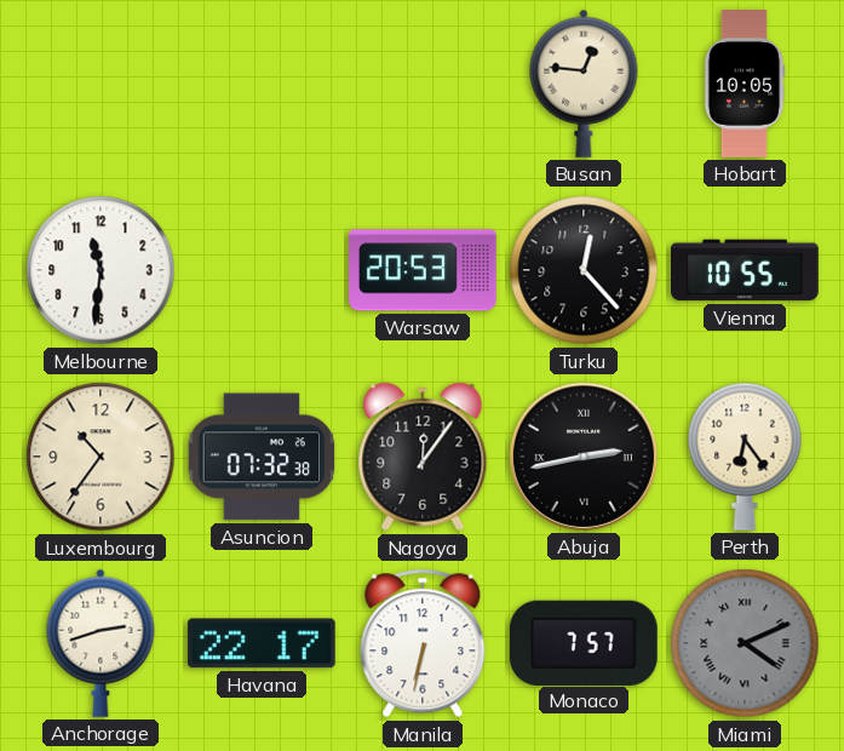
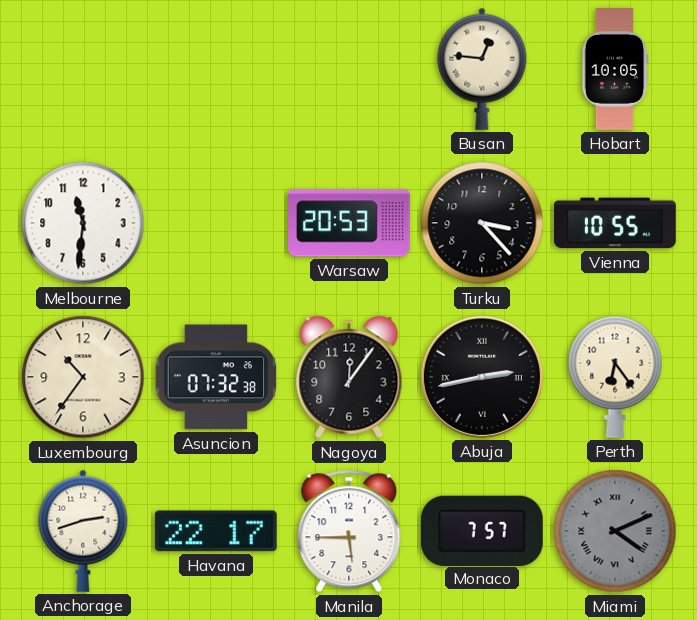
Turku: 12:23 -> 3:23
Manila: 6:32 -> 5:45
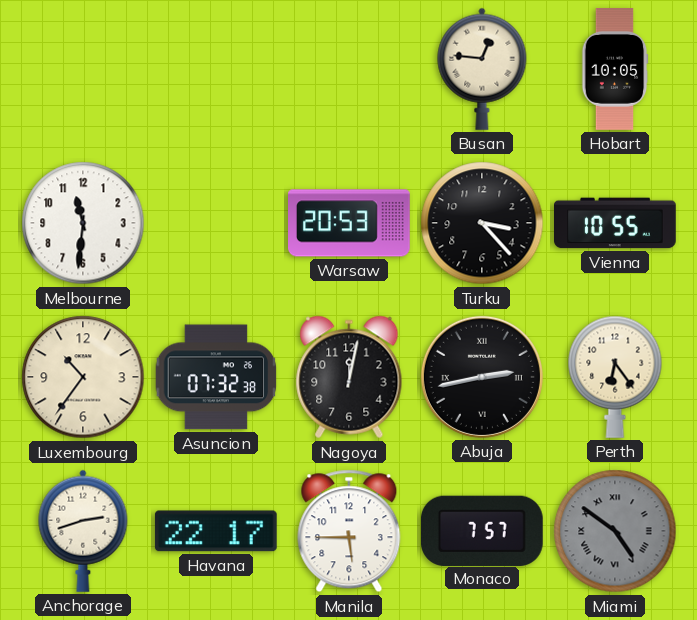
Nagoya: 12:06 -> 12:02
Miami: 4:11 -> 4:51
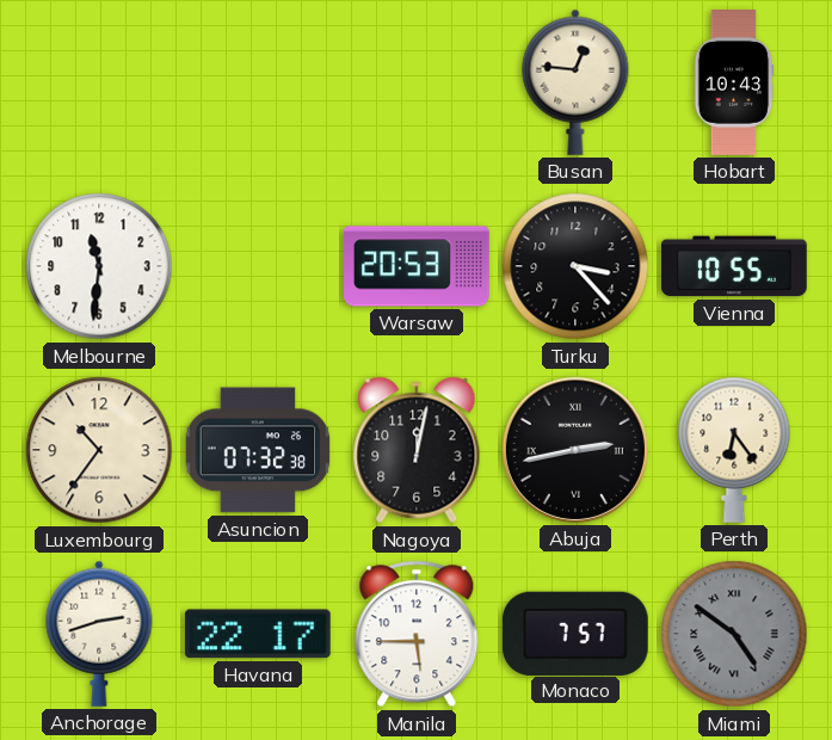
Hobart: 10:05 -> 10:43
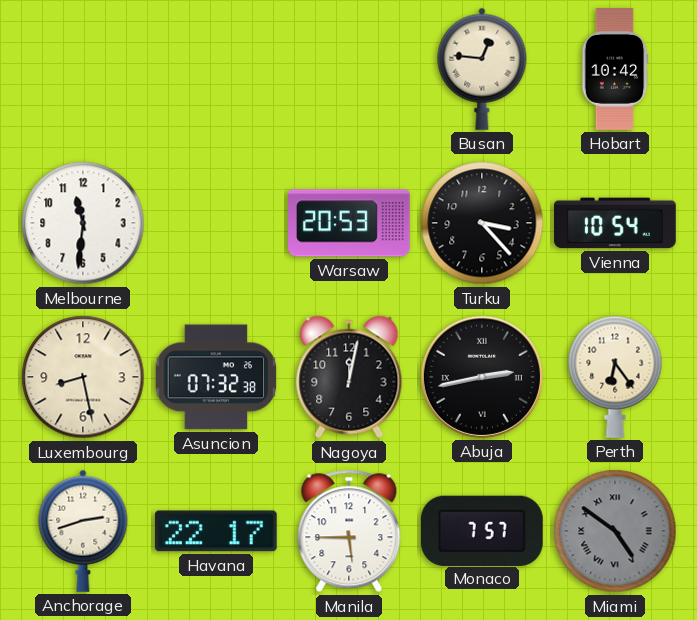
Hobart: 10:43 -> 10:42
Vienna: 10:55 -> 10:54
Luxembourg: 10:36 -> 8:28
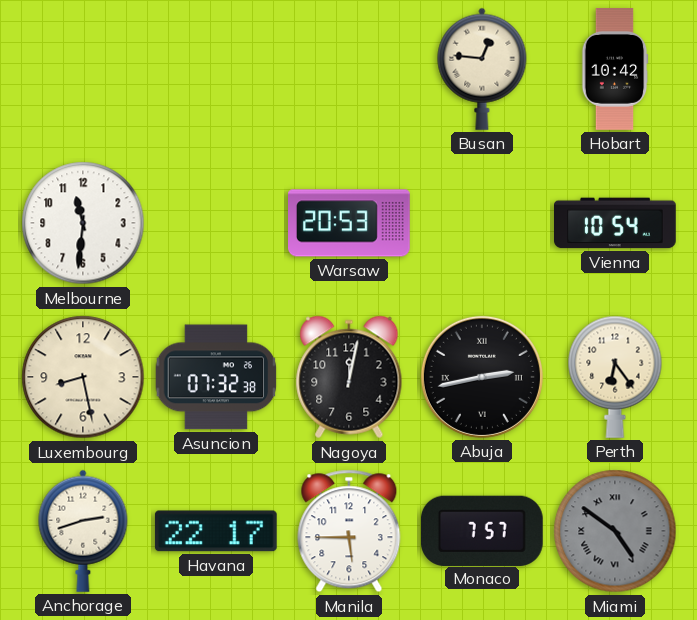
Turku: 3:23 -> none
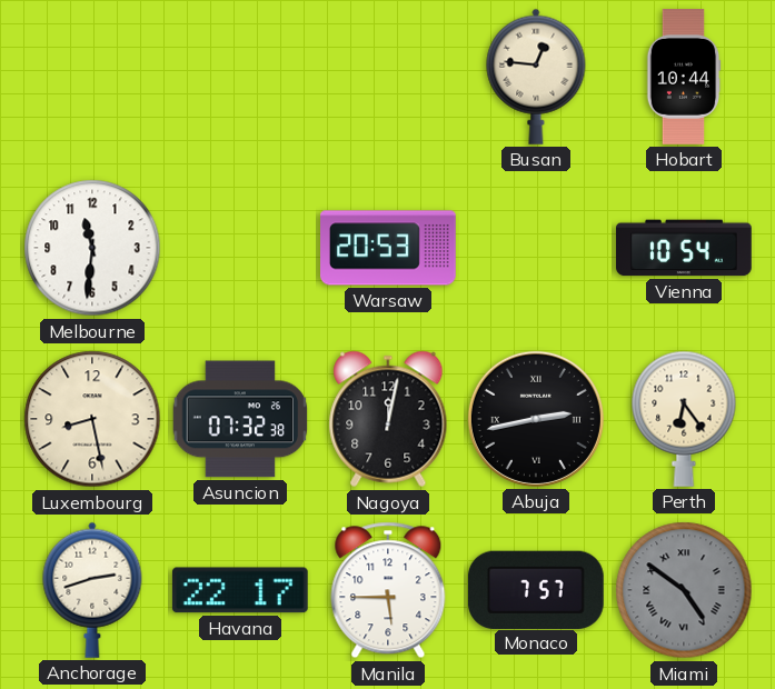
Hobart: 10:42 -> 10:44
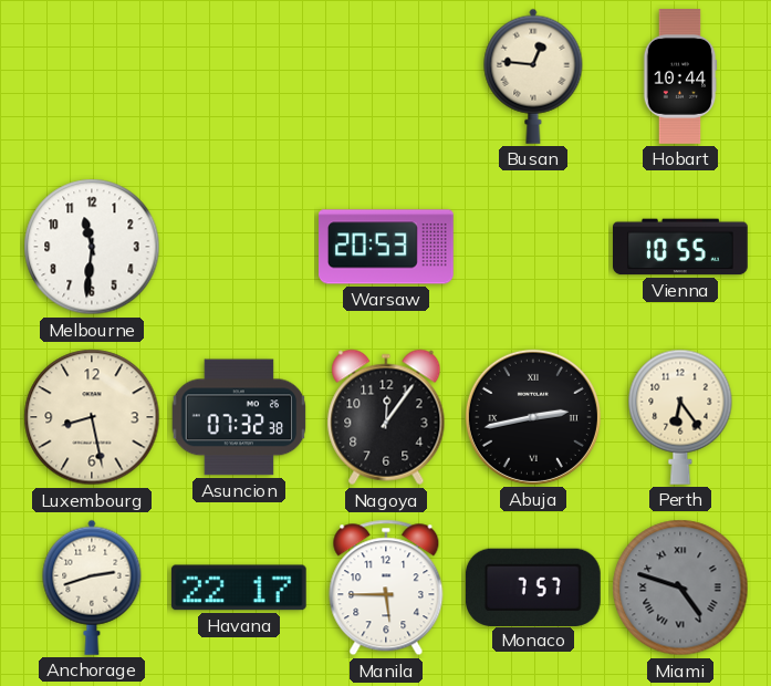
Vienna: 10:54 -> 10:55
Nagoya: 12:02 -> 12:06
Miami: 4:51 -> 4:48
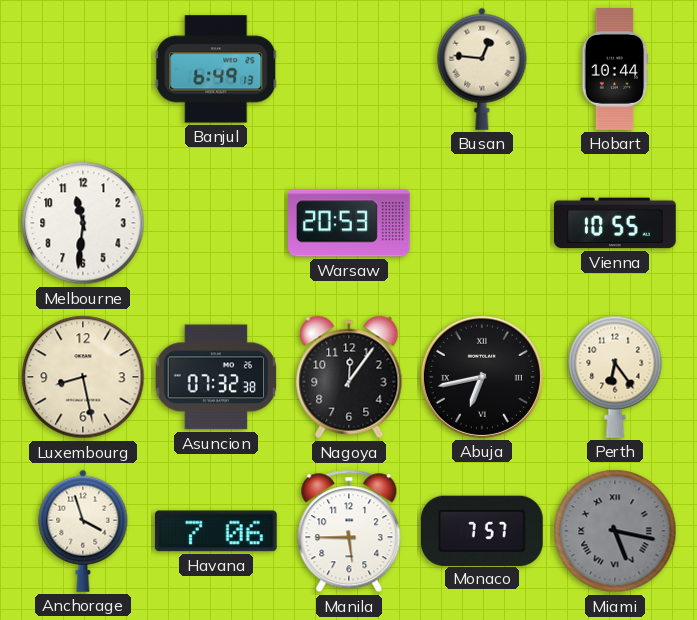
Banjul: none -> 6:49
Abuja: 2:43 -> 6:43
Anchorage: 2:42 -> 3:57
Havana: 22:17 -> 7:06
Miami: 4:48 -> 5:17
